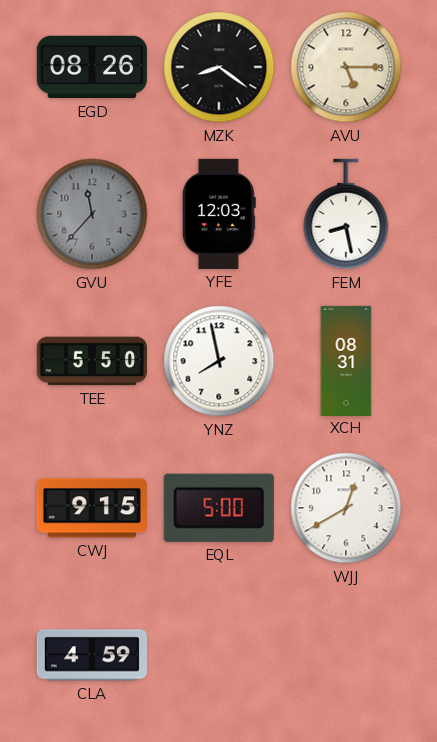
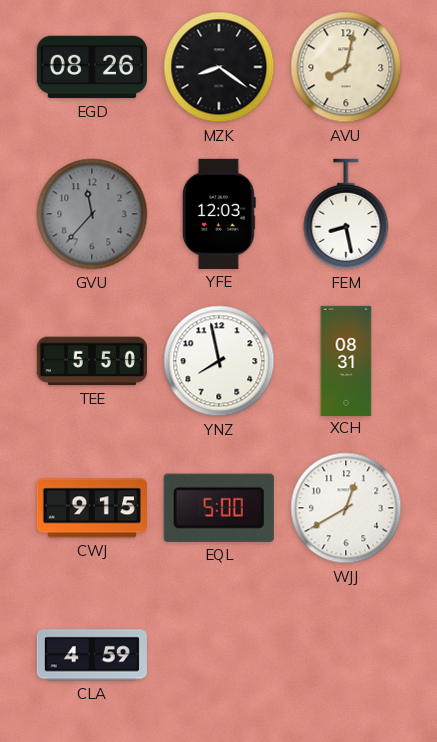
AVU: 5:15 -> 8:02
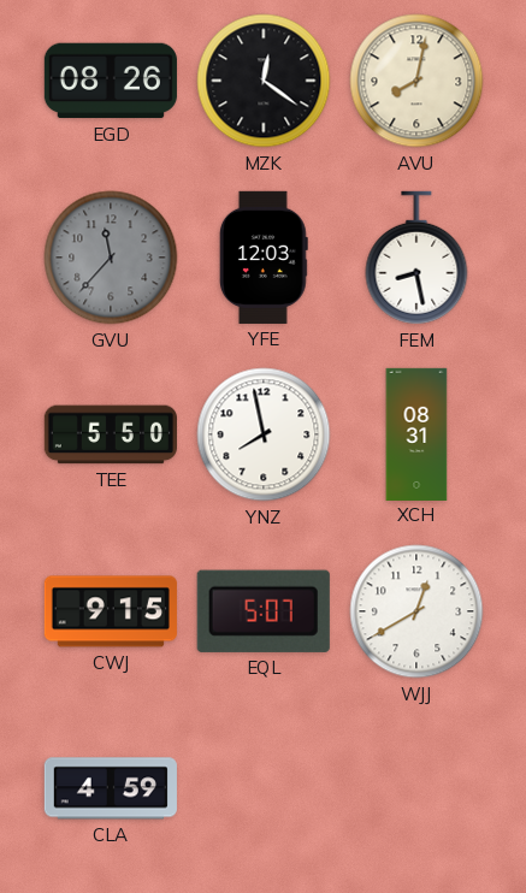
MZK: 8:21 -> 12:21
EQL: 5:00 -> 5:07
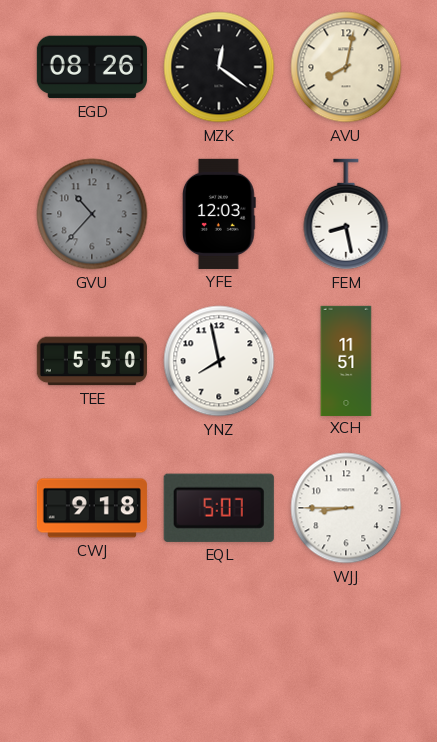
GVU: 11:37 -> 10:37
XCH: 08:31 -> 11:51
CWJ: 9:15 -> 9:18
WJJ: 12:40 -> 8:45
CLA: 4:59 -> none
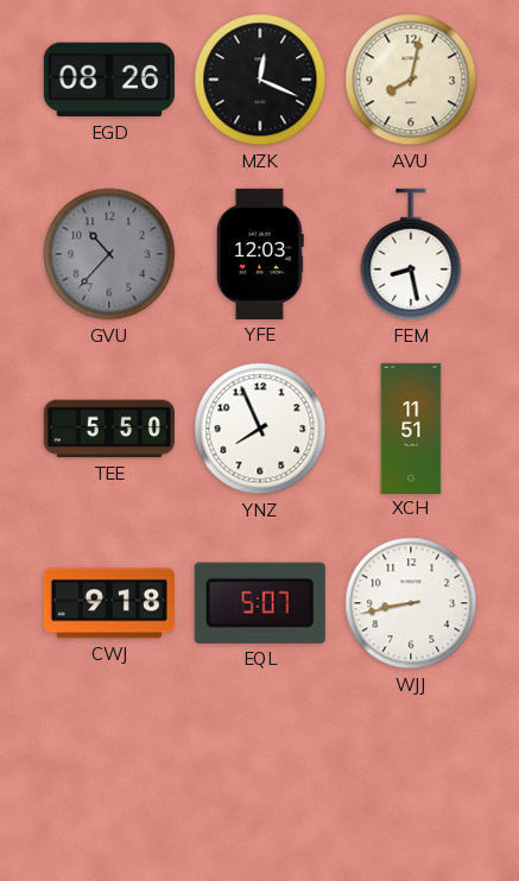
MZK: 12:21 -> 12:19
YNZ: 7:58 -> 7:56
WJJ: 8:45 -> 8:43
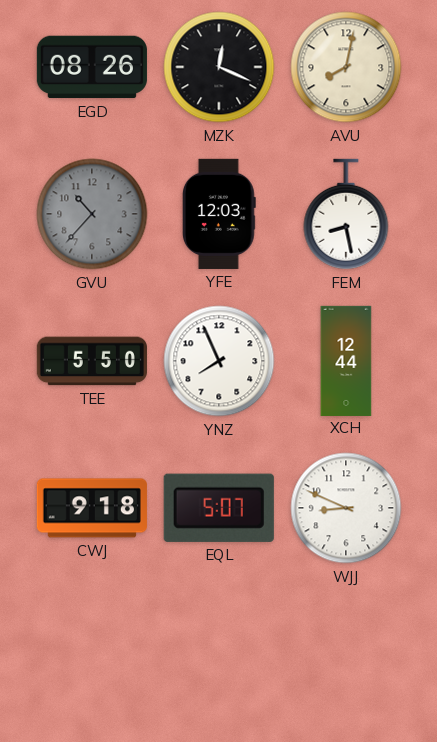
XCH: 11:51 -> 12:44
WJJ: 8:43 -> 8:49
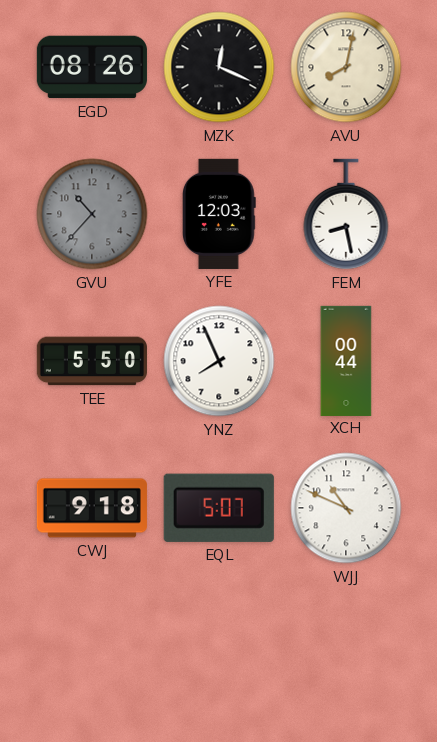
XCH: 12:44 -> 00:44
WJJ: 8:49 -> 10:49
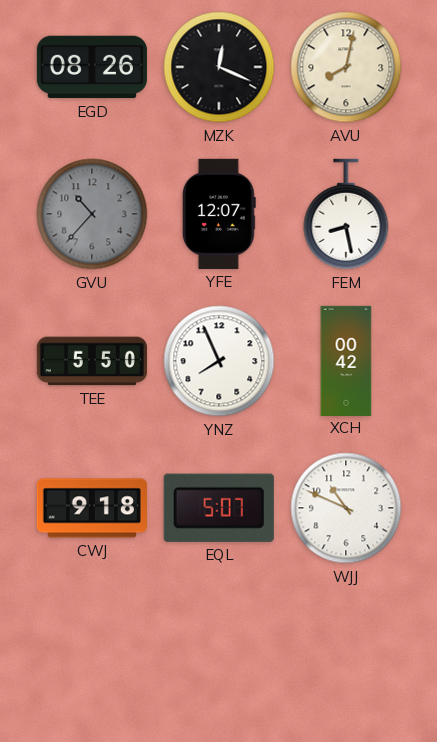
YFE: 12:03 -> 12:07
XCH: 00:44 -> 00:42
